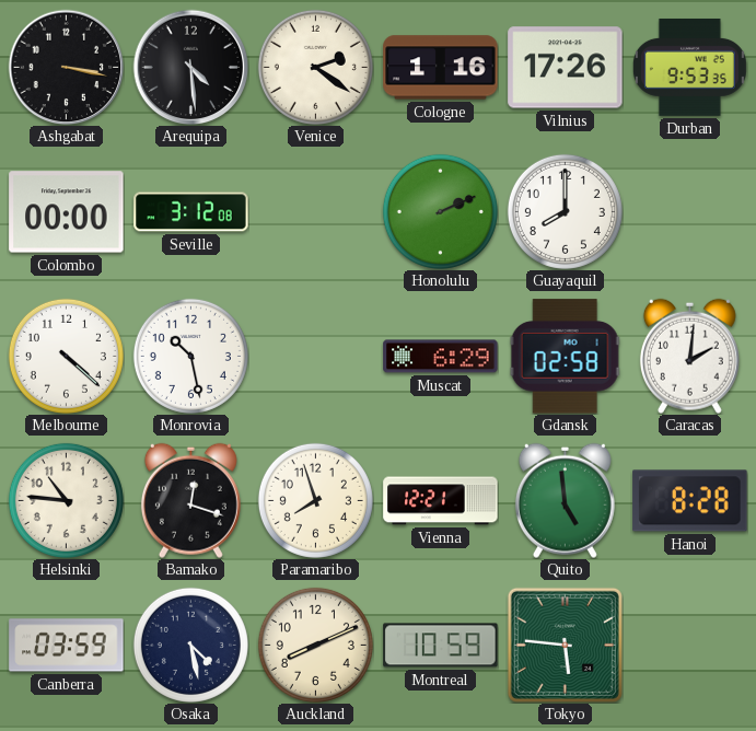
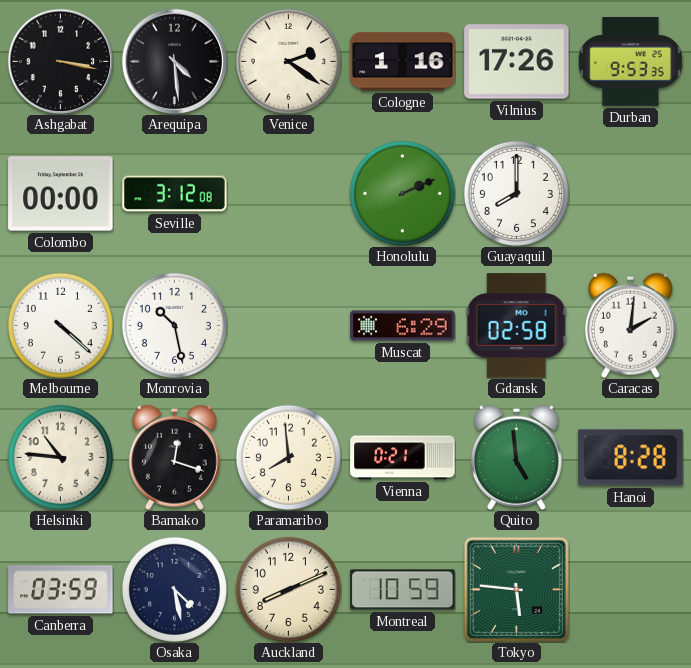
Paramaribo: 7:57 -> 7:59
Vienna: 12:21 -> 0:21
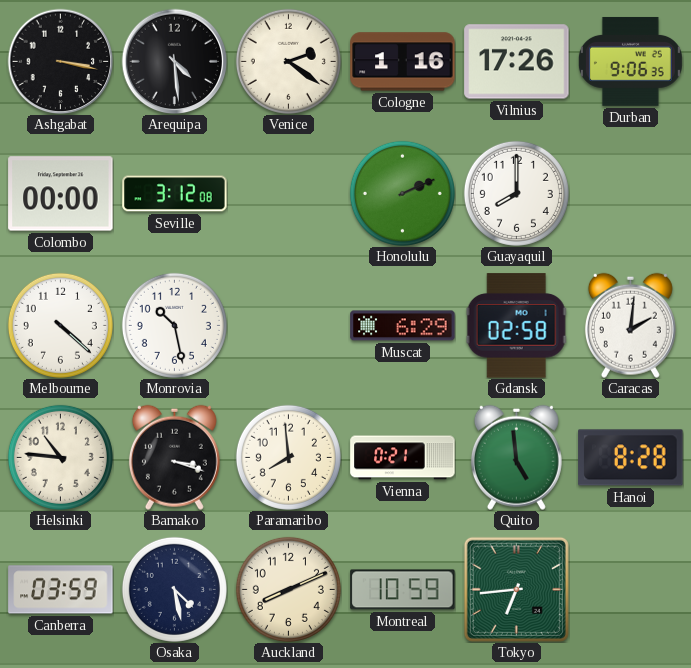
Durban: 9:53 -> 9:06
Bamako: 12:18 -> 3:18
Tokyo: 5:46 -> 6:44
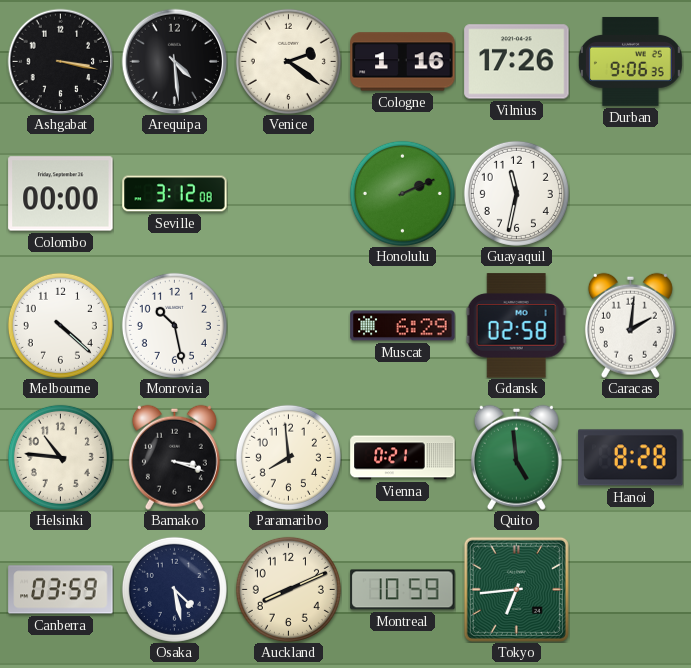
Guayaquil: 8:00 -> 11:32
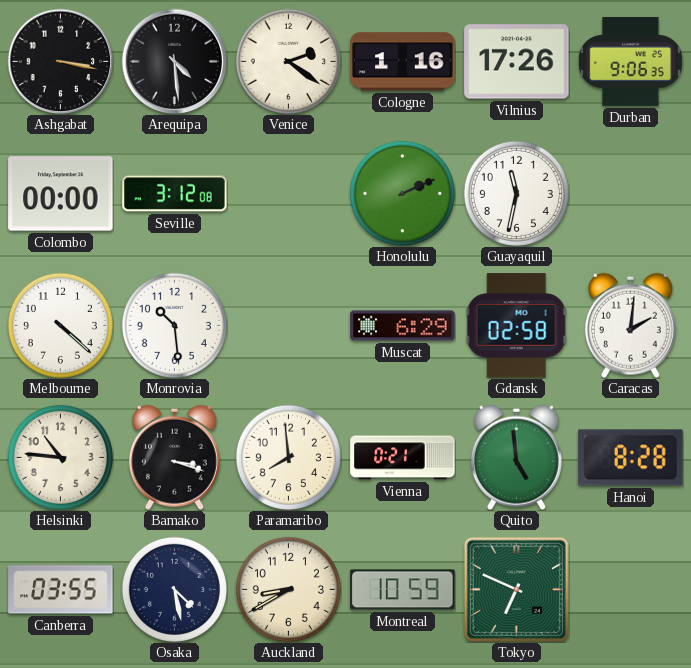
Monrovia: 10:28 -> 10:29
Canberra: 03:59 -> 03:55
Auckland: 8:11 -> 8:40
Tokyo: 6:44 -> 6:49
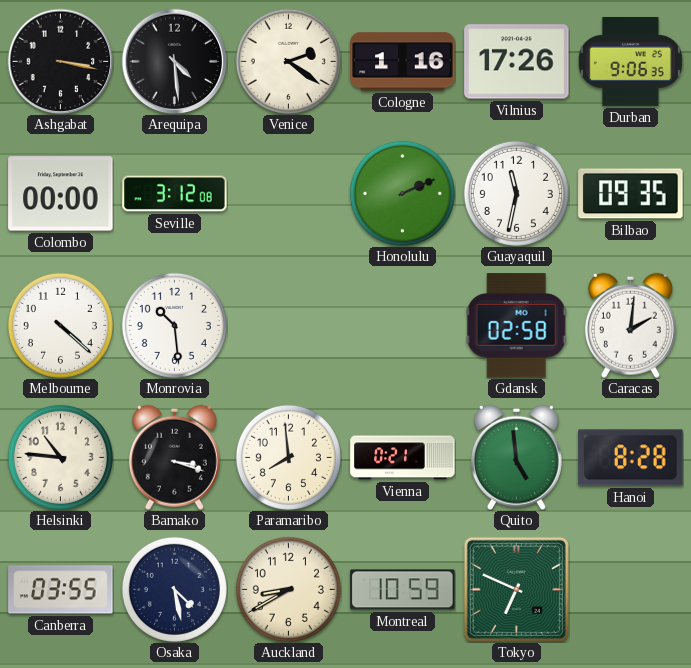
Bilbao: none -> 09:35
Muscat: 6:29 -> none
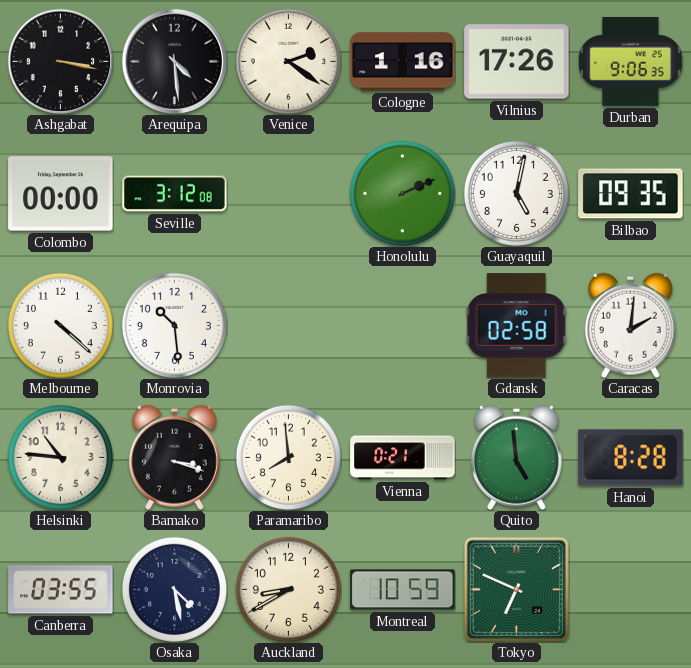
Guayaquil: 11:32 -> 5:02
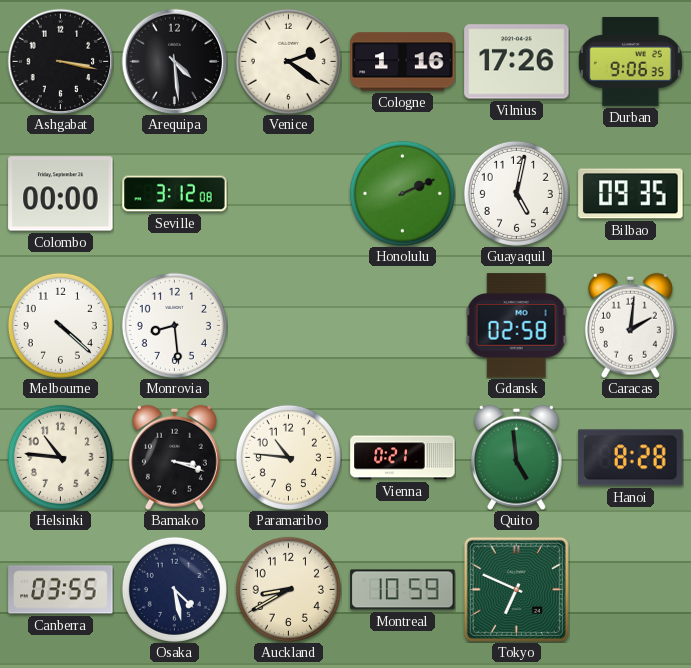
Monrovia: 10:29 -> 8:29
Paramaribo: 7:59 -> 10:46
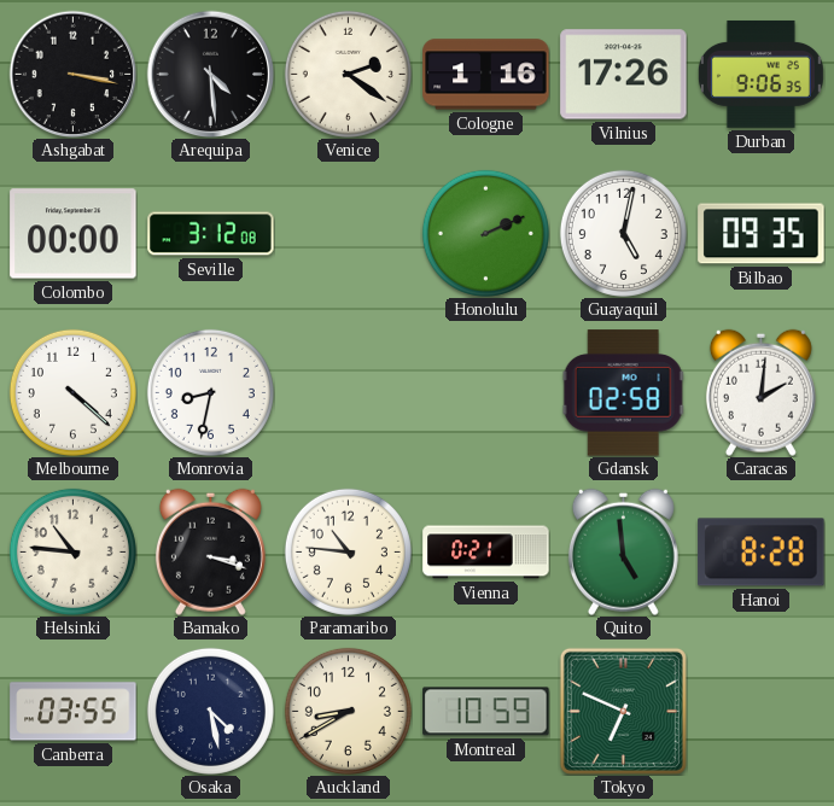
Monrovia: 8:29 -> 8:32
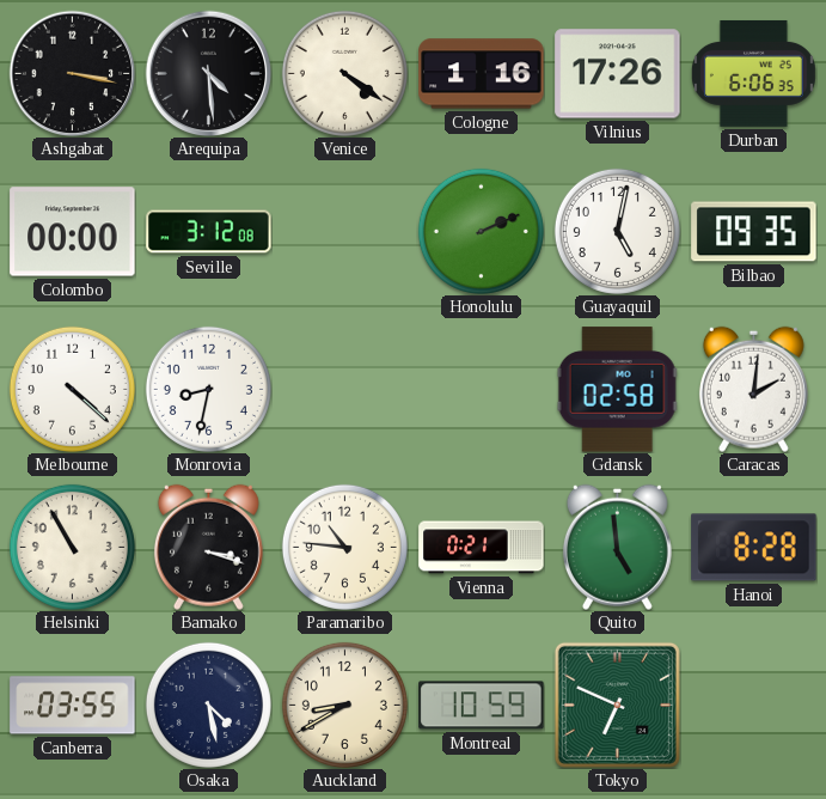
Venice: 2:21 -> 4:21
Durban: 9:06 -> 6:06
Helsinki: 10:46 -> 10:55
